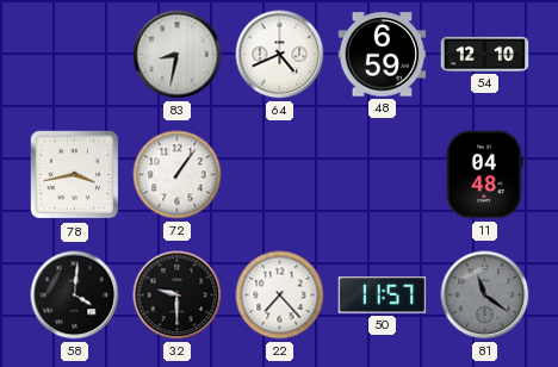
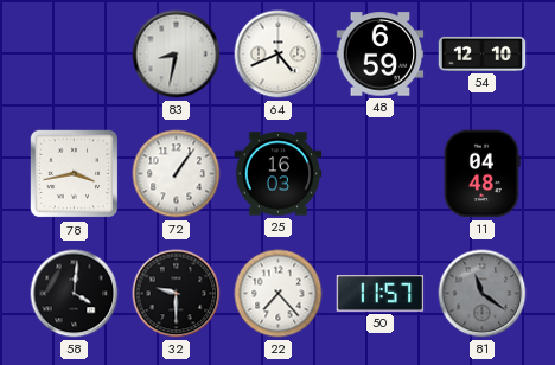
25: none -> 16:03
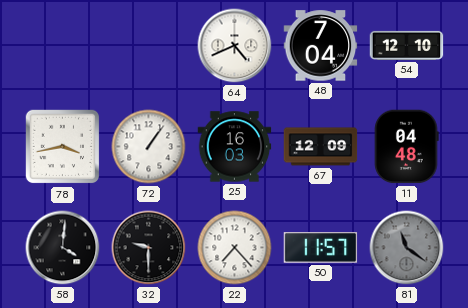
83: 8:32 -> none
48: 6:59 -> 7:04
67: none -> 12:09
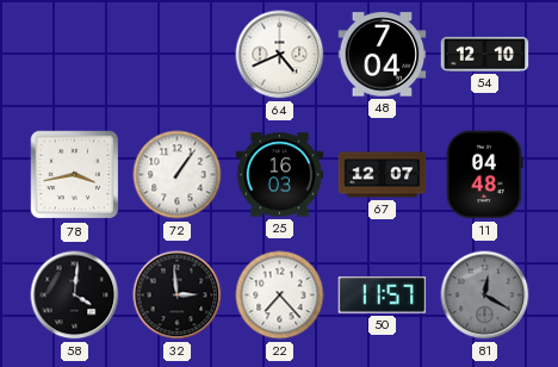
67: 12:09 -> 12:07
32: 9:30 -> 2:59
81: 11:21 -> 12:20
